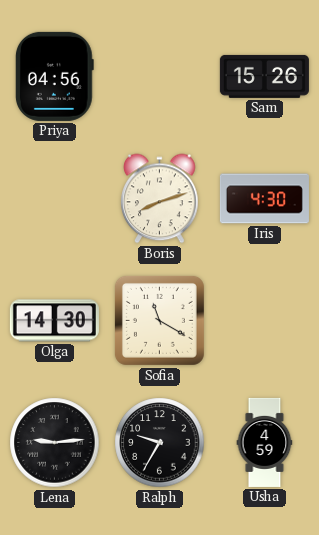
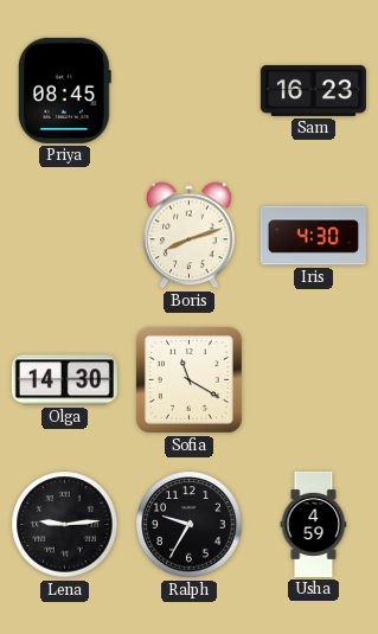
Priya: 04:56 -> 08:45
Sam: 15:26 -> 16:23
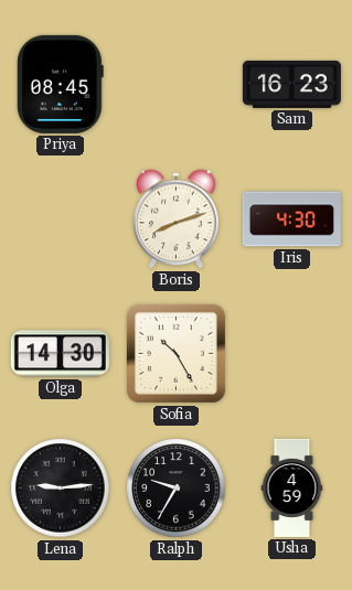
Sofia: 11:20 -> 10:25
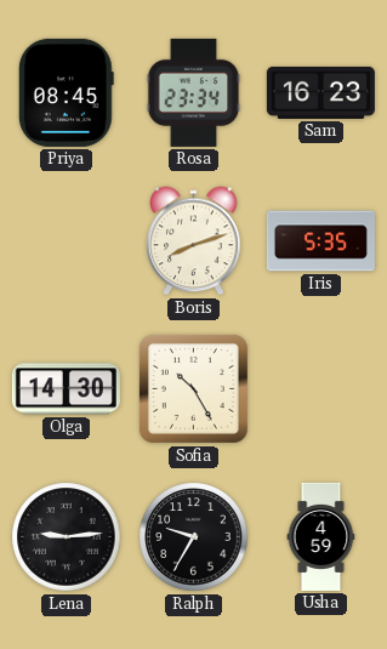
Rosa: none -> 23:34
Iris: 4:30 -> 5:35
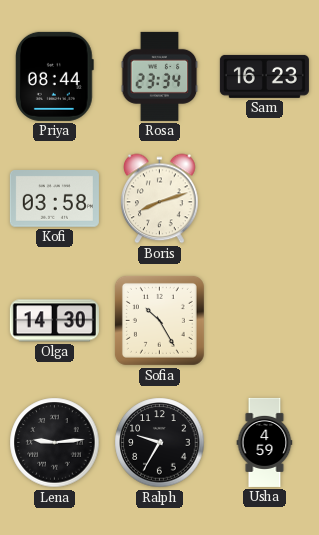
Priya: 08:45 -> 08:44
Kofi: none -> 03:58
Iris: 5:35 -> none
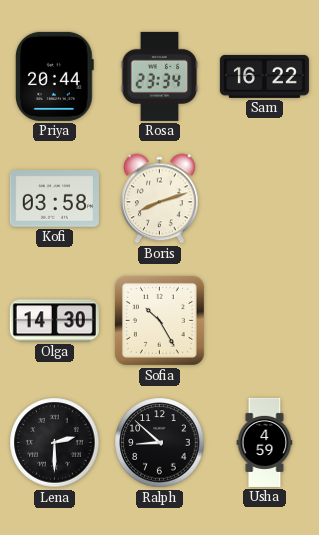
Priya: 08:44 -> 20:44
Sam: 16:23 -> 16:22
Lena: 9:14 -> 2:30
Ralph: 9:35 -> 8:52
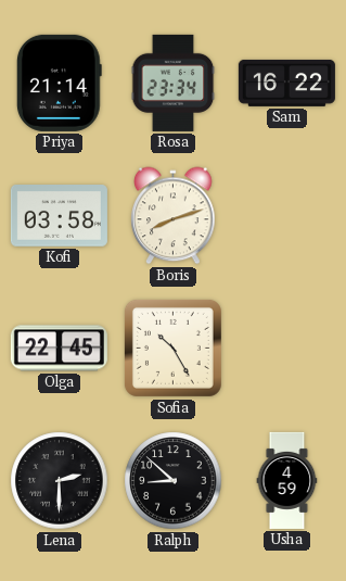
Priya: 20:44 -> 21:14
Olga: 14:30 -> 22:45
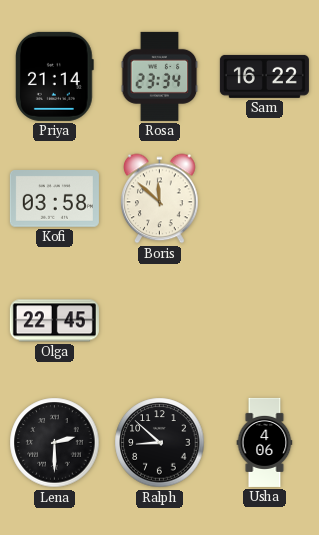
Boris: 8:12 -> 11:52
Sofia: 10:25 -> none
Usha: 4:59 -> 4:06
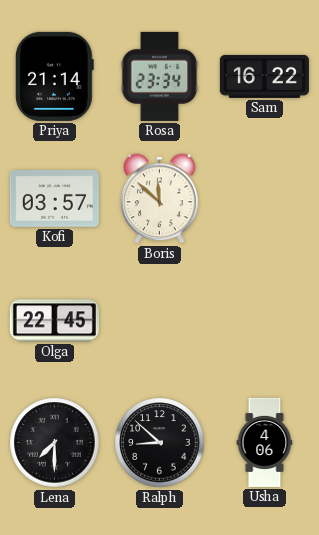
Kofi: 03:58 -> 03:57
Lena: 2:30 -> 7:30
